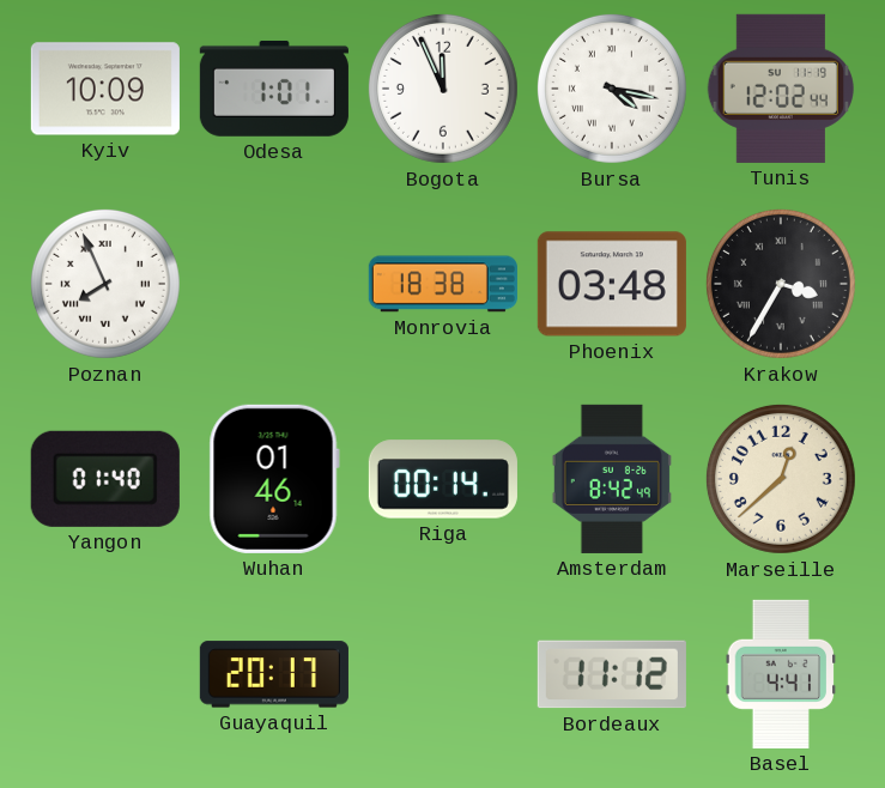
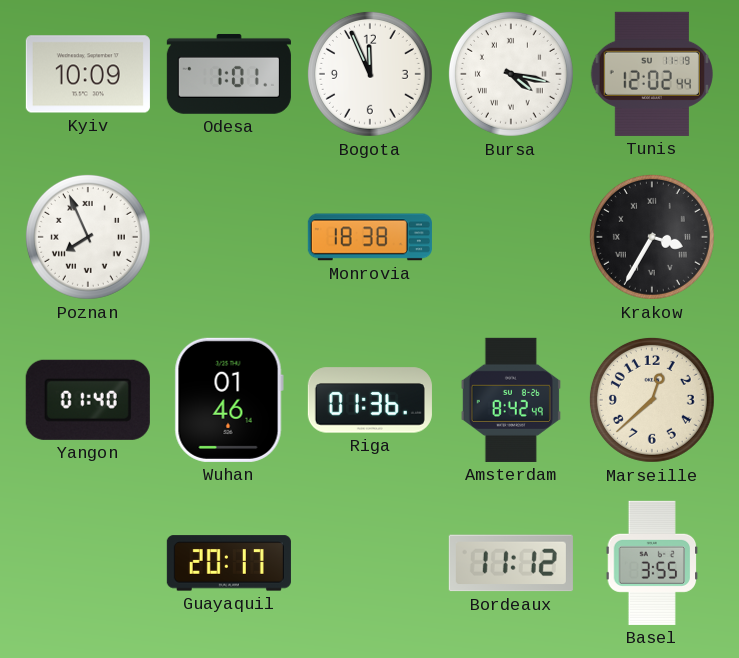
Phoenix: 03:48 -> none
Riga: 00:14 -> 01:36
Basel: 4:41 -> 3:55
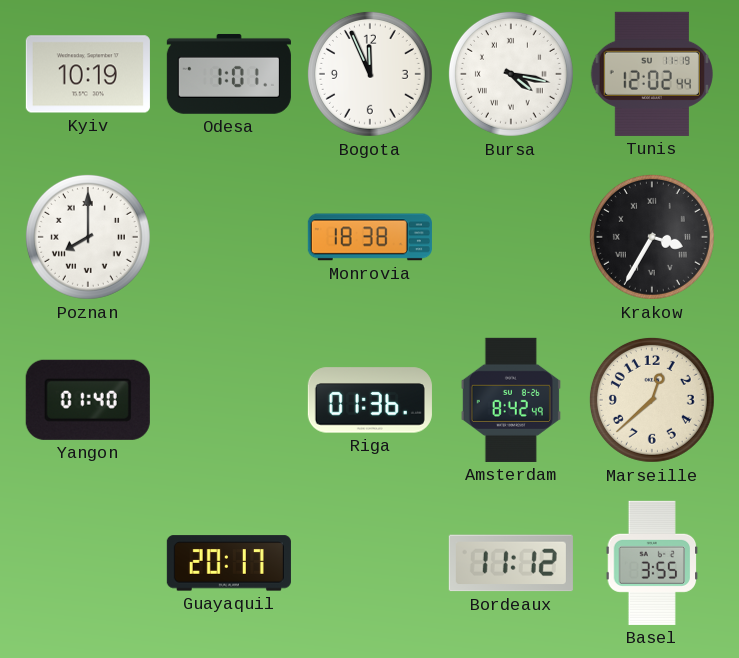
Kyiv: 10:09 -> 10:19
Poznan: 7:56 -> 8:00
Wuhan: 01:46 -> none
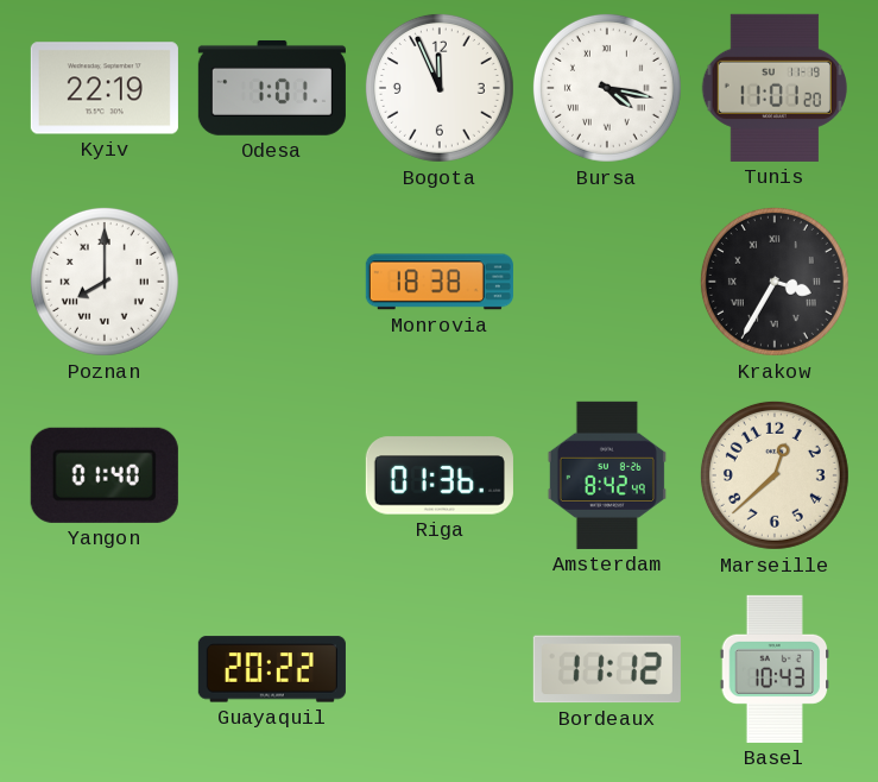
Kyiv: 10:19 -> 22:19
Tunis: 12:02 -> 11:01
Guayaquil: 20:17 -> 20:22
Basel: 3:55 -> 10:43
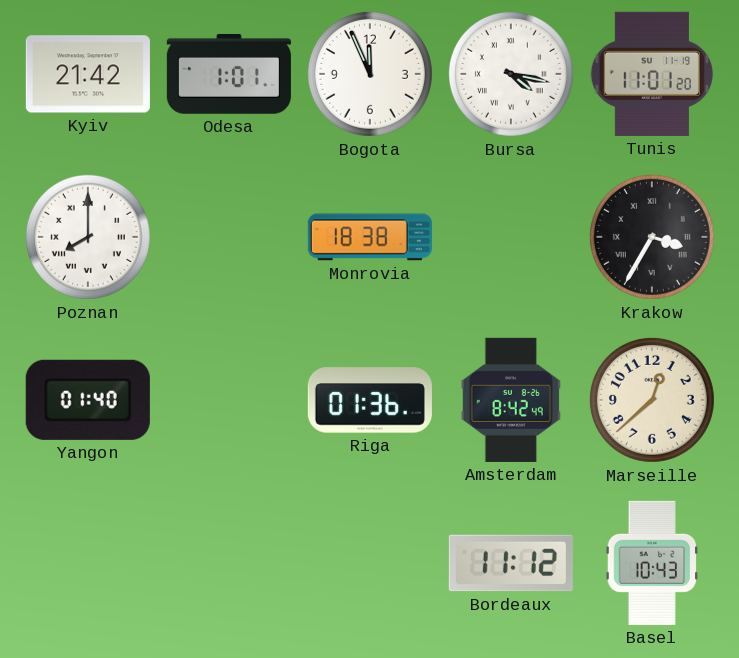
Kyiv: 22:19 -> 21:42
Guayaquil: 20:22 -> none
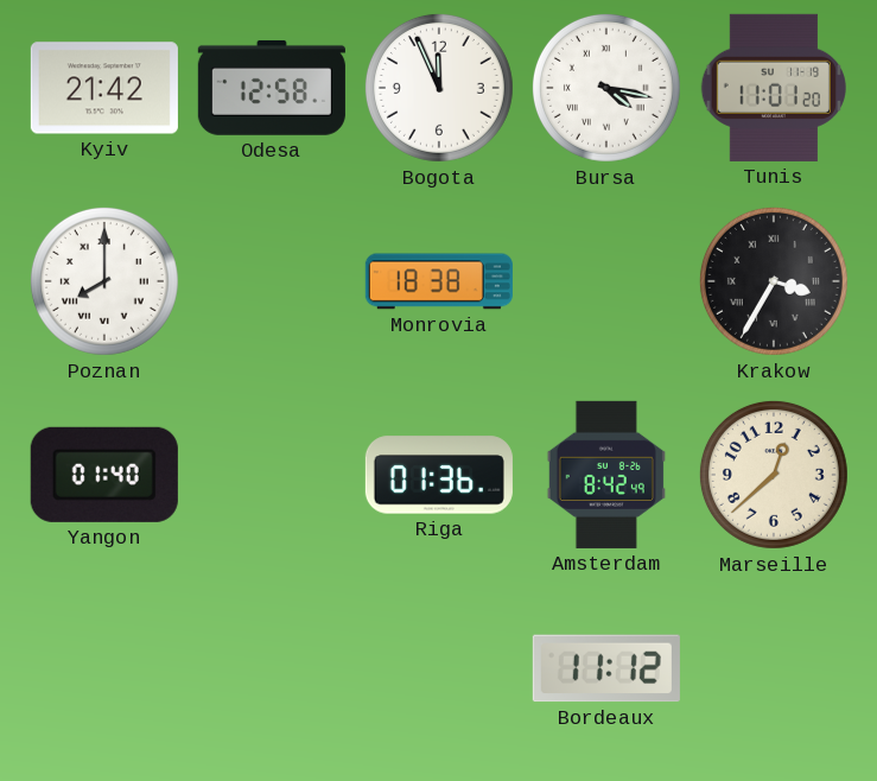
Odesa: 1:01 -> 12:58
Basel: 10:43 -> none
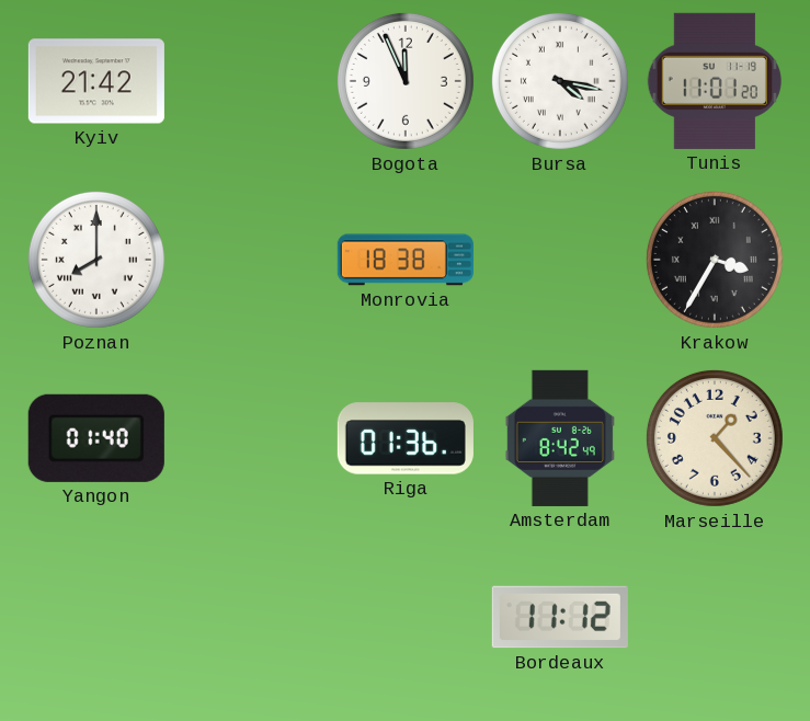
Odesa: 12:58 -> none
Marseille: 12:38 -> 1:23
